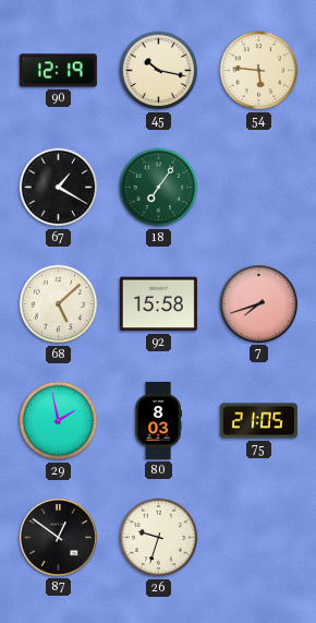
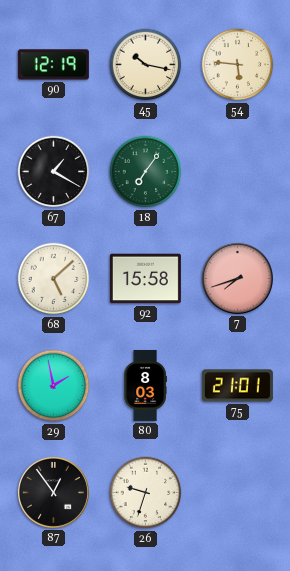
75: 21:05 -> 21:01
87: 12:51 -> 12:54
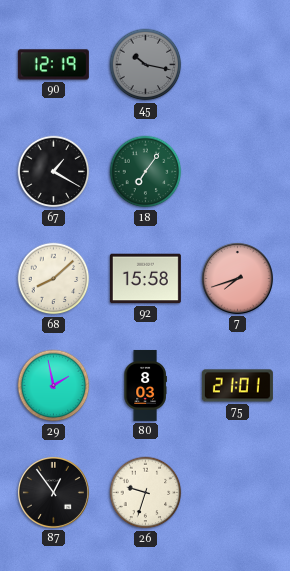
45 dial: cream -> grey
54: 5:46 -> none
68: 5:08 -> 8:08
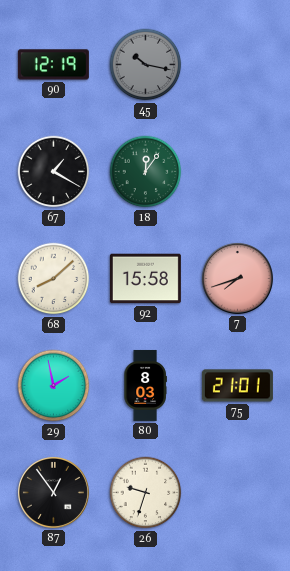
18: 7:06 -> 12:06
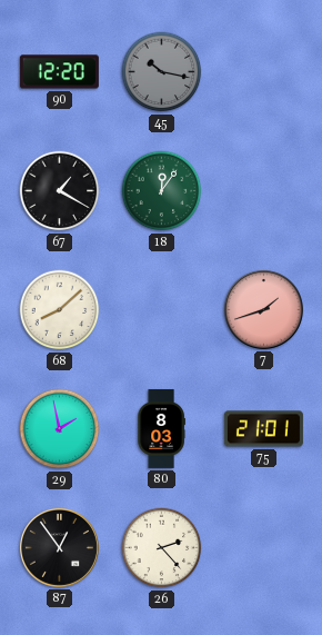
90: 12:19 -> 12:20
92: 15:58 -> none
7: 7:42 -> 1:42
26: 9:33 -> 2:23
